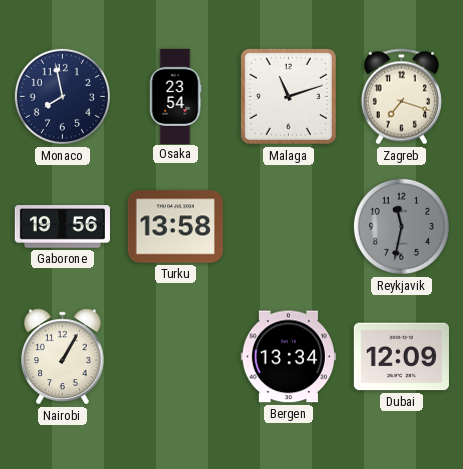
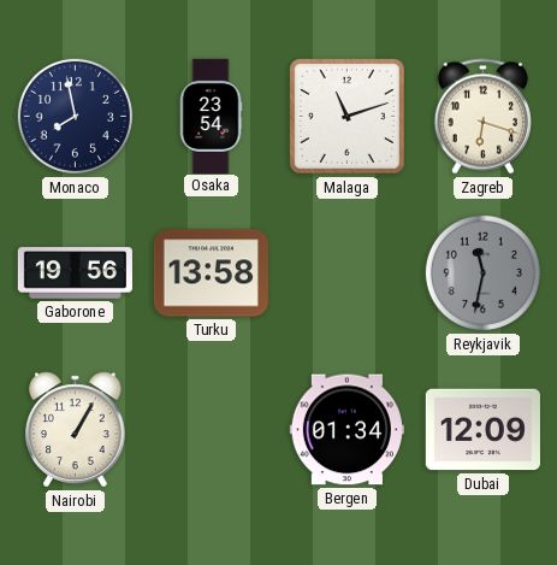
Zagreb: 7:18 -> 6:18
Bergen: 13:34 -> 01:34
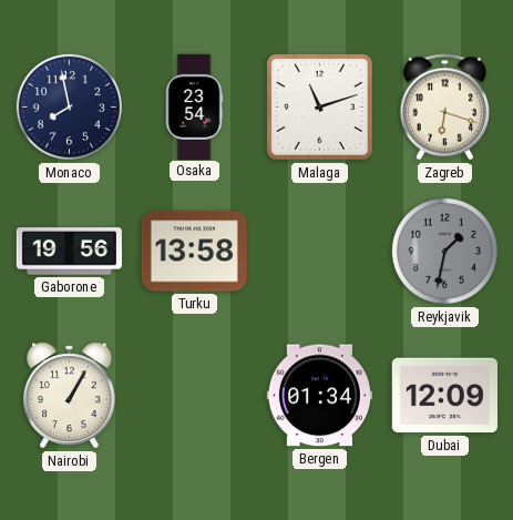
Reykjavik: 11:32 -> 1:32
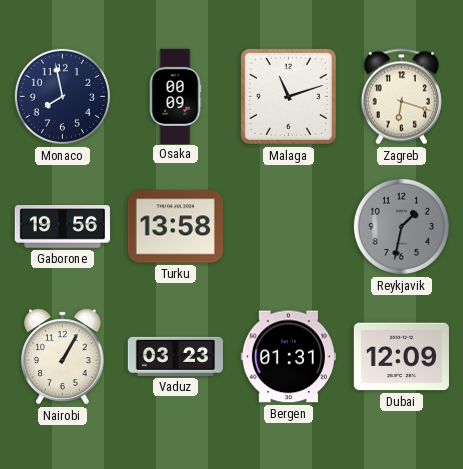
Osaka: 23:54 -> 00:09
Vaduz: none -> 03:23
Bergen: 01:34 -> 01:31
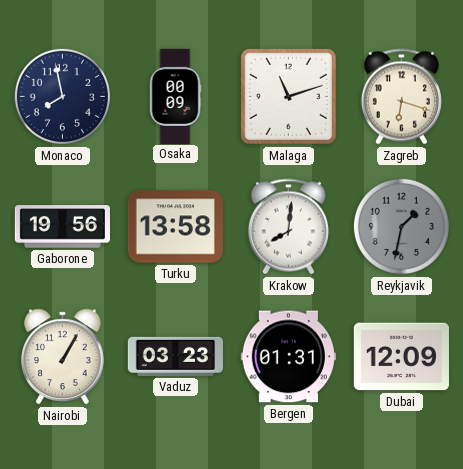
Krakow: none -> 8:01
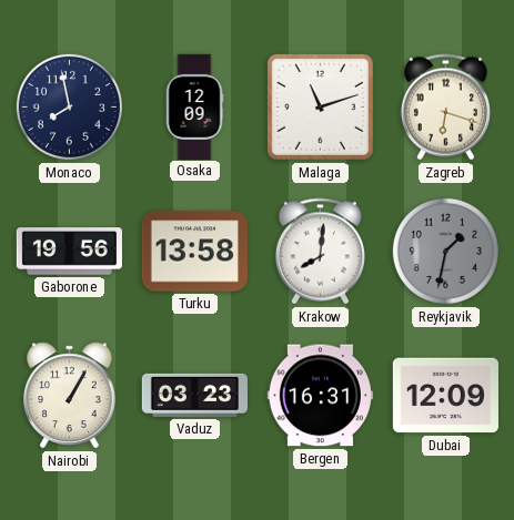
Osaka: 00:09 -> 12:09
Bergen: 01:31 -> 16:31
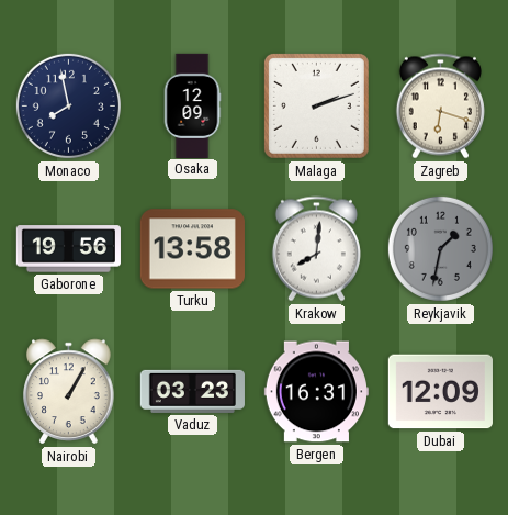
Malaga: 11:12 -> 2:12
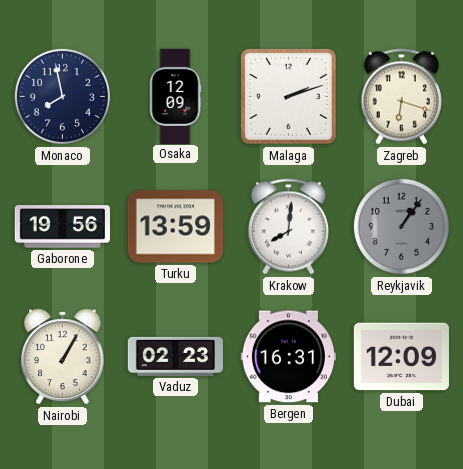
Turku: 13:58 -> 13:59
Reykjavik: 1:32 -> 1:06
Vaduz: 03:23 -> 02:23
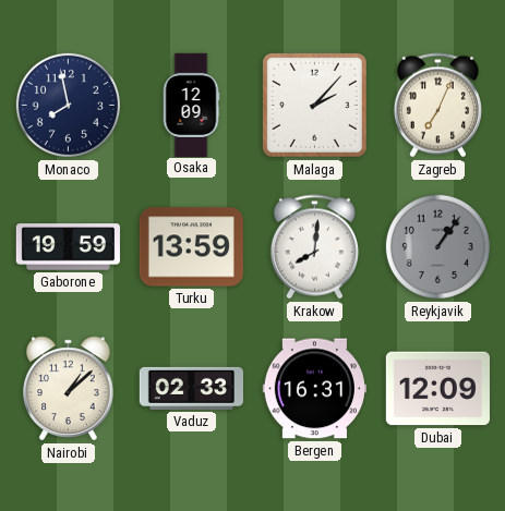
Malaga: 2:12 -> 2:07
Zagreb: 6:18 -> 7:04
Gaborone: 19:56 -> 19:59
Nairobi: 1:05 -> 1:08
Vaduz: 02:23 -> 02:33
